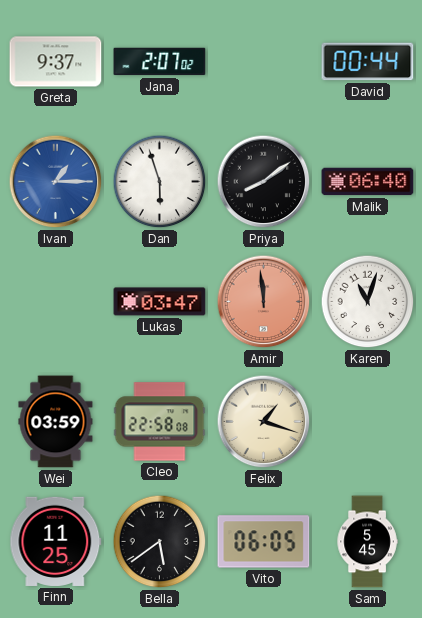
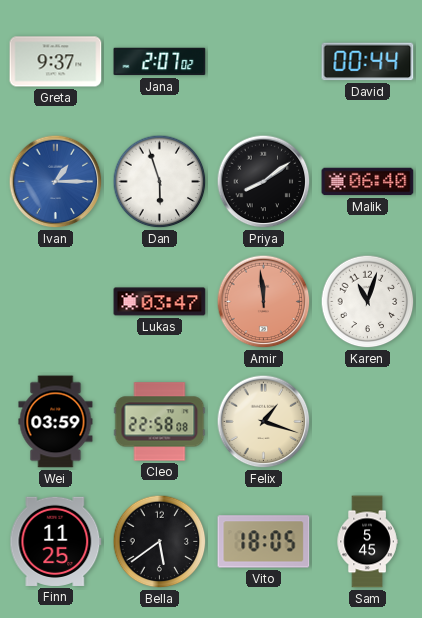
Vito: 06:05 -> 18:05
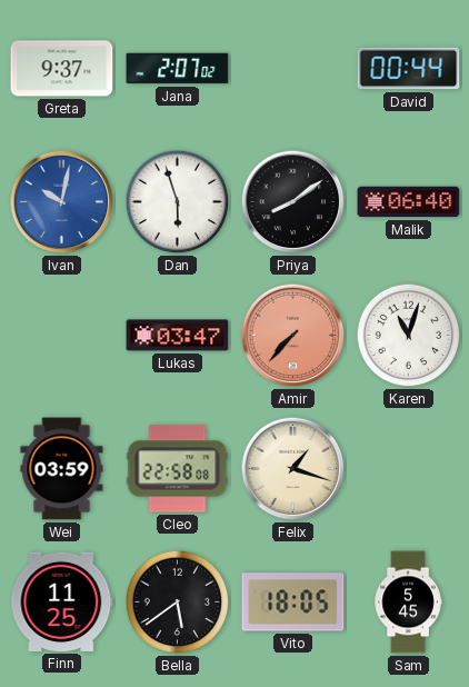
Ivan: 1:15 -> 10:02
Amir: 11:59 -> 7:37
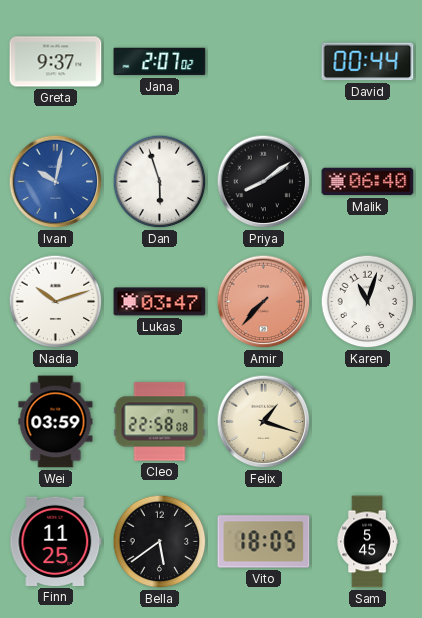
Nadia: none -> 10:12
